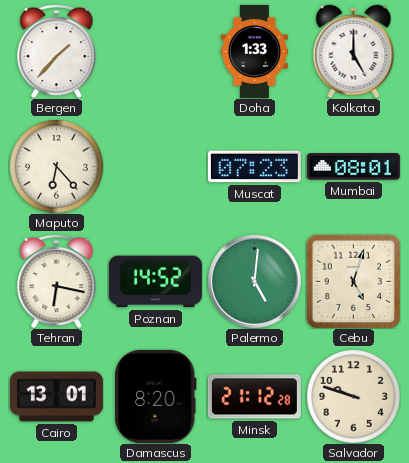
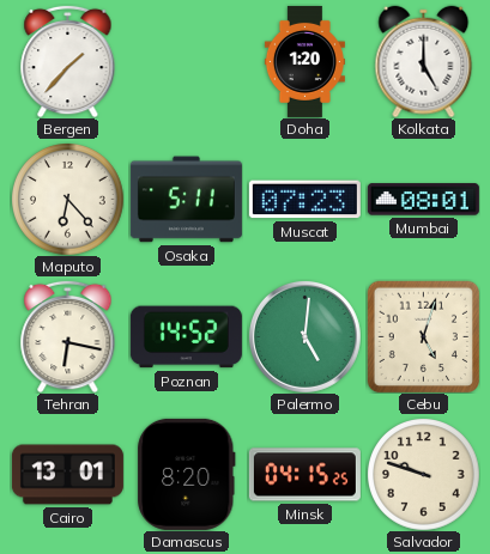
Doha: 1:33 -> 1:20
Osaka: none -> 5:11
Minsk: 21:12 -> 04:15
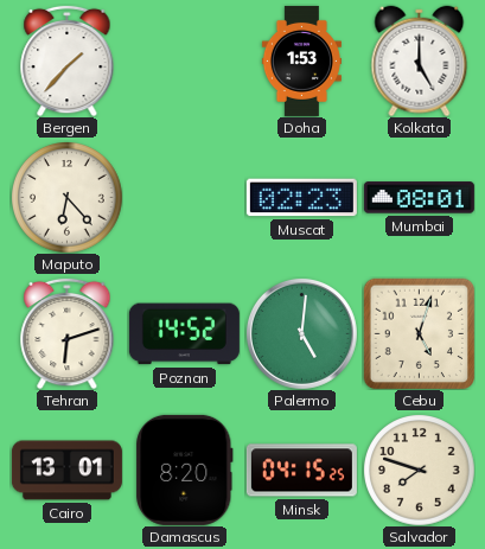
Doha: 1:20 -> 1:53
Osaka: 5:11 -> none
Muscat: 07:23 -> 02:23
Tehran: 6:17 -> 6:12
Salvador: 9:48 -> 7:48
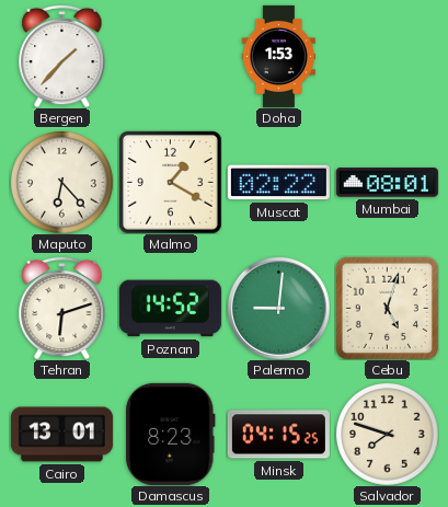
Kolkata: 5:00 -> none
Malmo: none -> 1:20
Muscat: 02:23 -> 02:22
Palermo: 5:01 -> 9:01
Damascus: 8:20 -> 8:23
